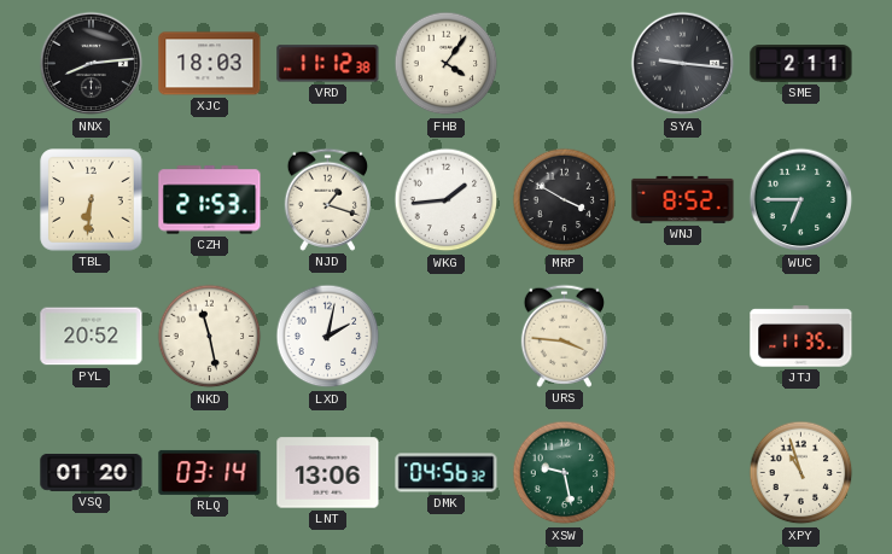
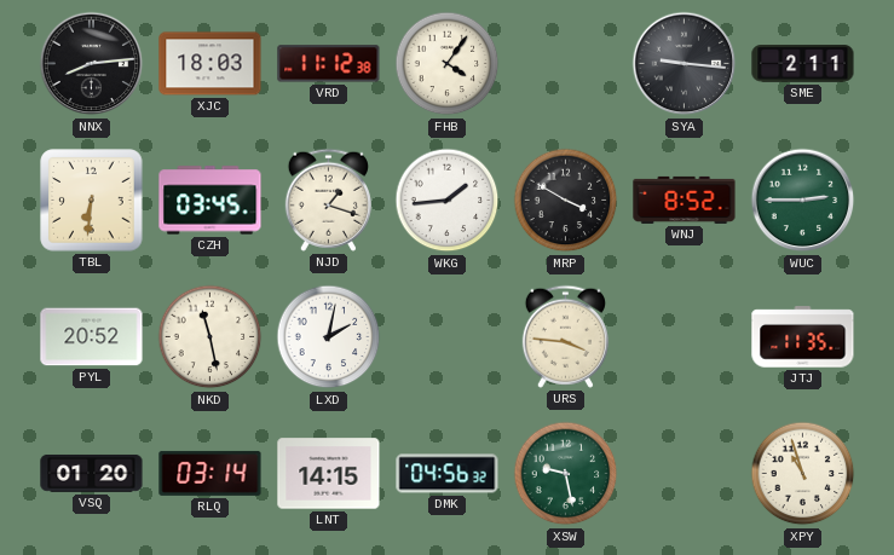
CZH: 21:53 -> 03:45
WUC: 6:45 -> 2:45
LNT: 13:06 -> 14:15
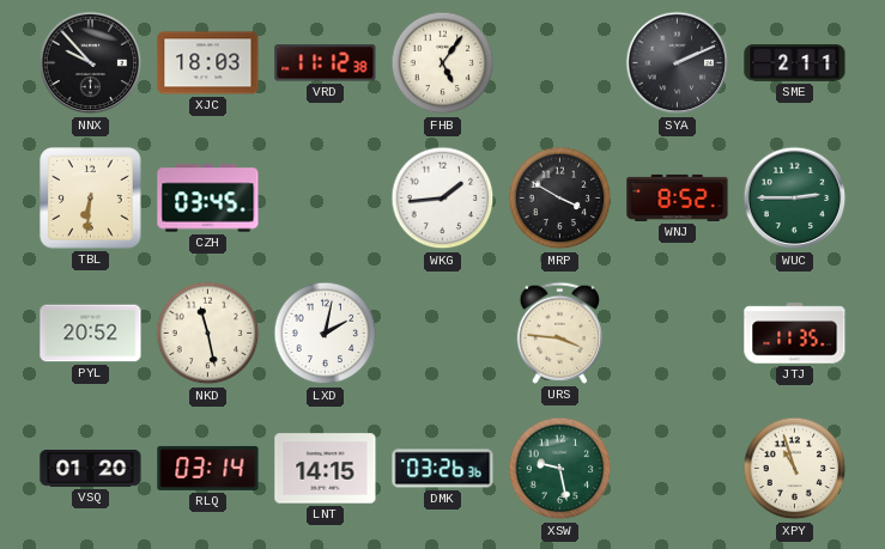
NNX: 8:14 -> 9:53
FHB: 4:06 -> 5:06
SYA: 9:16 -> 2:11
NJD: 1:18 -> none
DMK: 04:56 -> 03:26
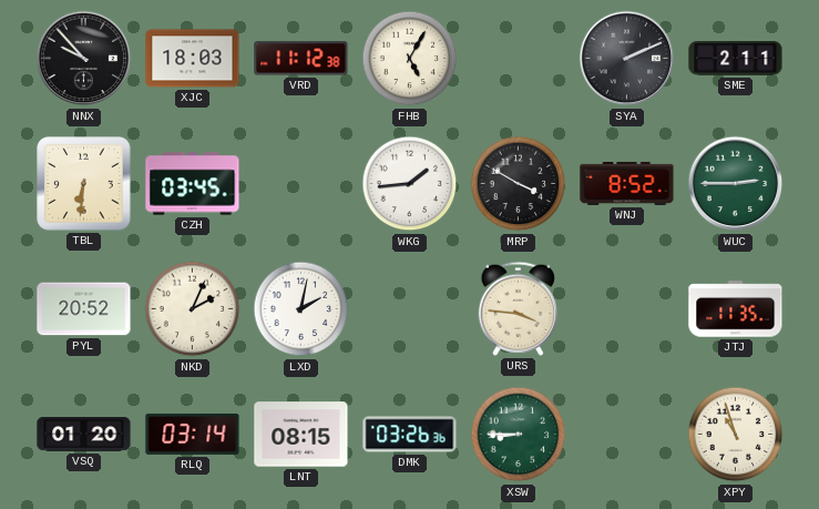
FHB: 5:06 -> 5:05
NKD: 11:28 -> 2:04
LNT: 14:15 -> 08:15
XSW: 9:28 -> 8:45
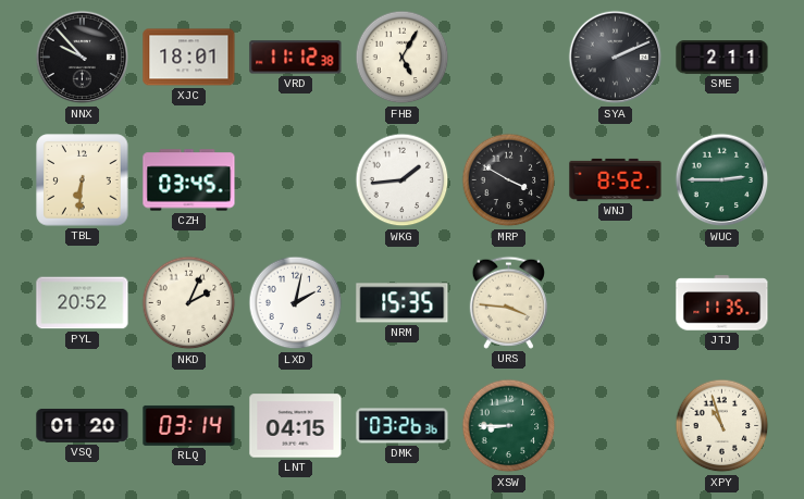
XJC: 18:03 -> 18:01
NRM: none -> 15:35
LNT: 08:15 -> 04:15
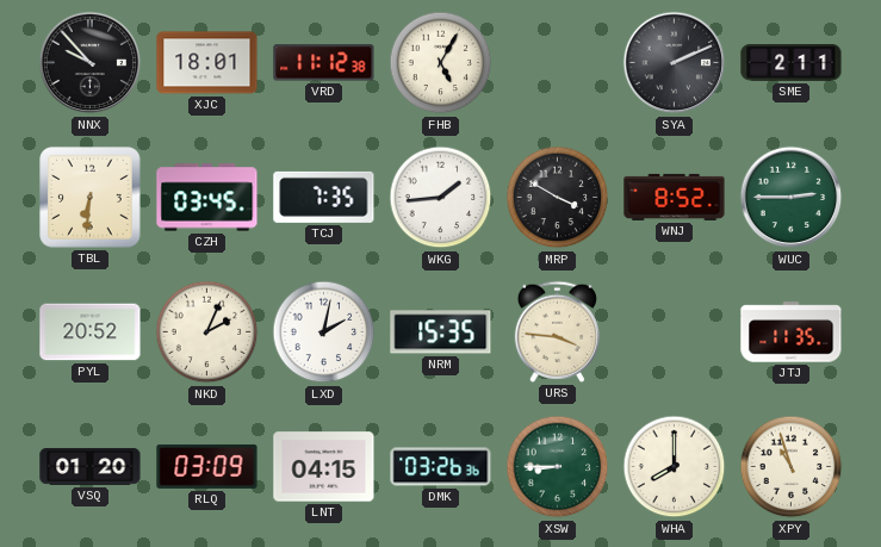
TCJ: none -> 7:35
RLQ: 03:14 -> 03:09
WHA: none -> 8:00
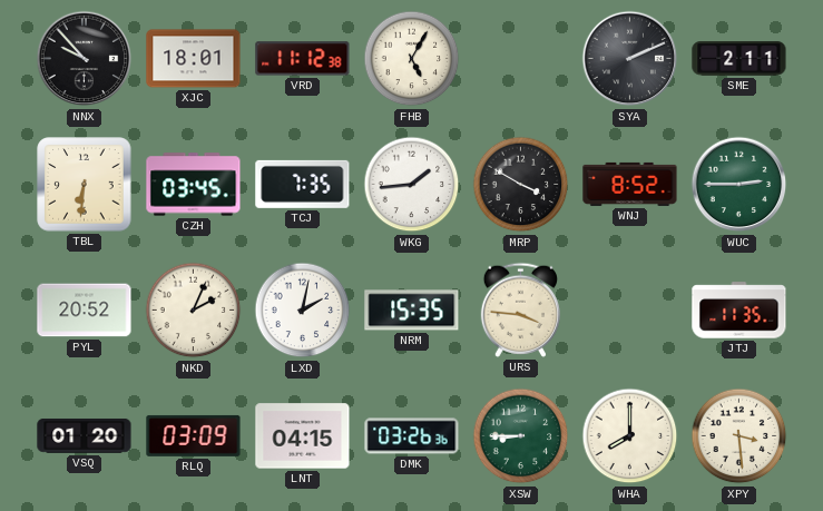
XPY: 10:57 -> 3:29
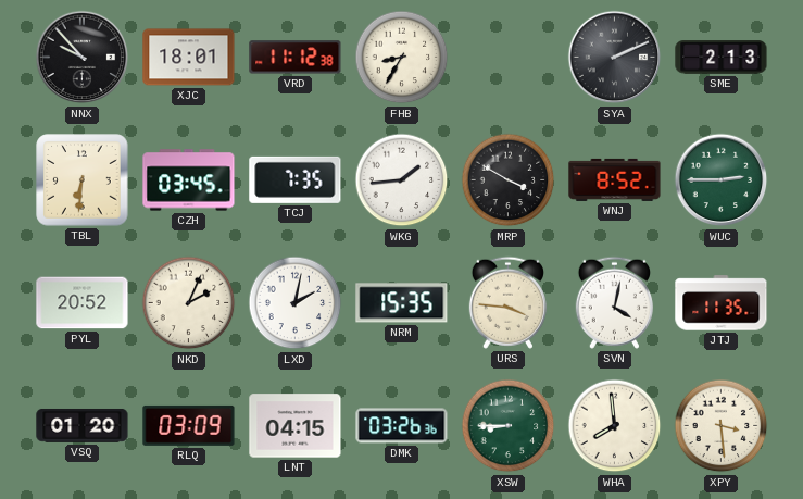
FHB: 5:05 -> 8:35
SME: 2:11 -> 2:13
SVN: none -> 4:02
WHA: 8:00 -> 7:59
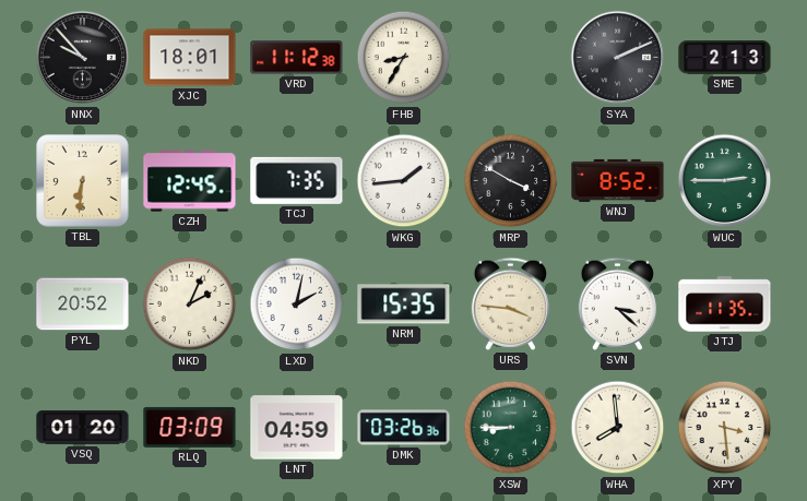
CZH: 03:45 -> 12:45
SVN: 4:02 -> 3:22
LNT: 04:15 -> 04:59
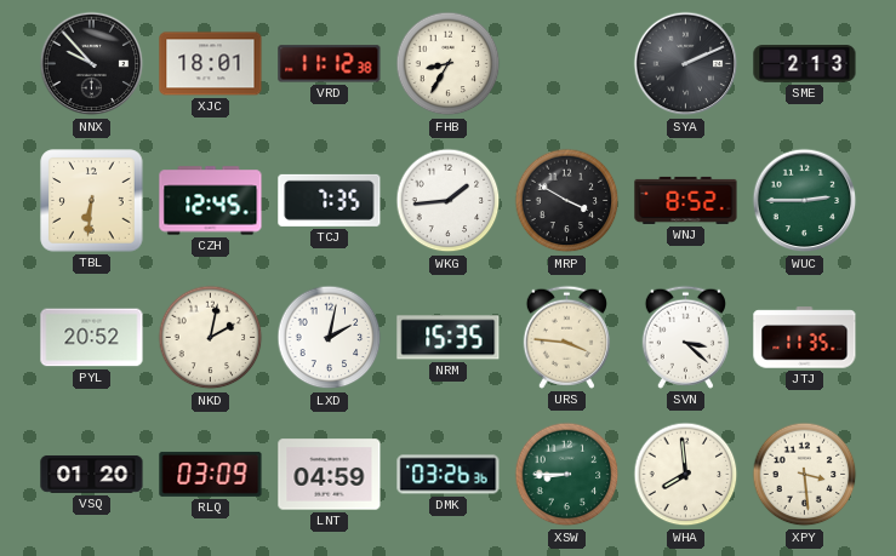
NKD: 2:04 -> 2:02
